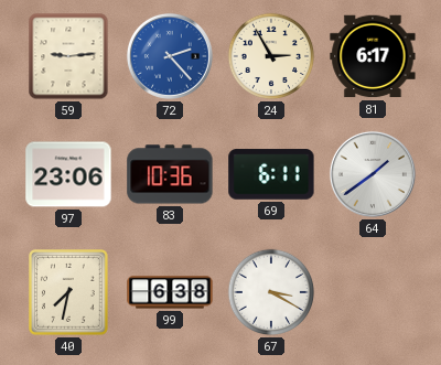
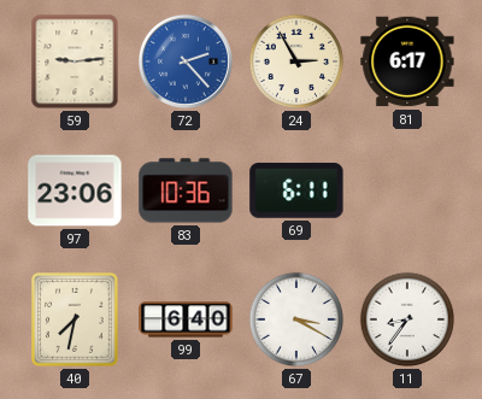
64: 1:39 -> none
99: 6:38 -> 6:40
11: none -> 8:36
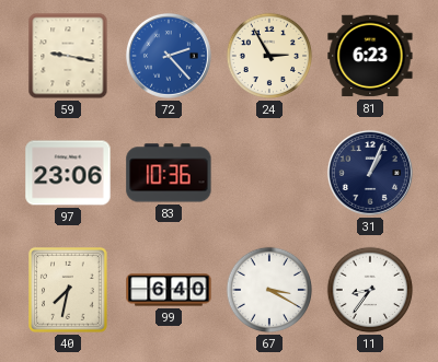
59: 9:14 -> 9:17
81: 6:17 -> 6:23
69: 6:11 -> none
31: none -> 1:04
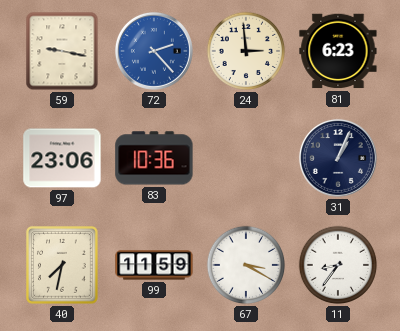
24: 2:55 -> 2:59
99: 6:40 -> 11:59
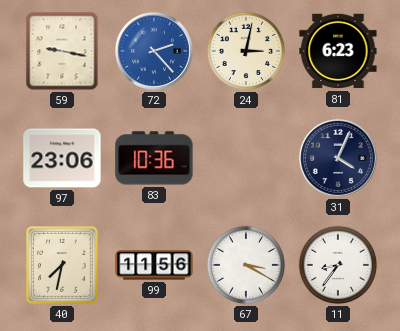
24: 2:59 -> 3:02
31: 1:04 -> 4:04
99: 11:59 -> 11:56
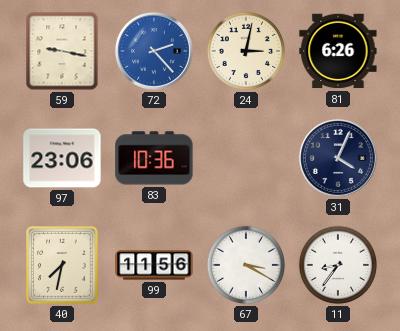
81: 6:23 -> 6:26
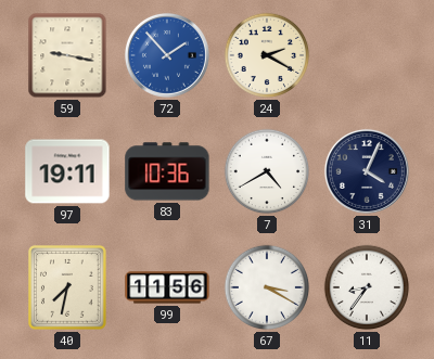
72: 2:23 -> 1:53
24: 3:02 -> 2:20
81: 6:26 -> none
97: 23:06 -> 19:11
7: none -> 4:40
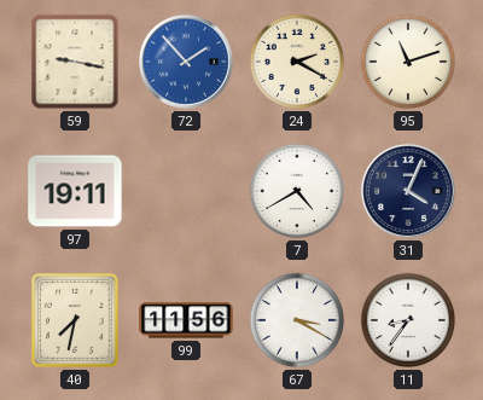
95: none -> 11:12
83: 10:36 -> none
